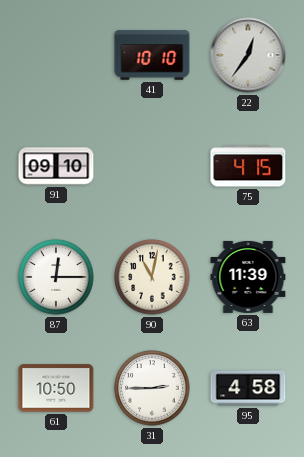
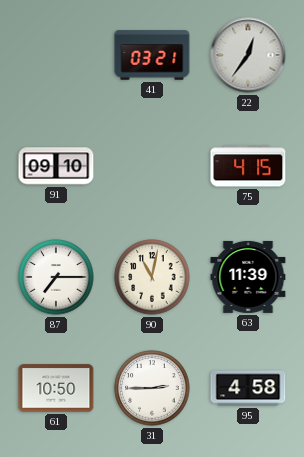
41: 10:10 -> 03:21
87: 12:15 -> 7:15
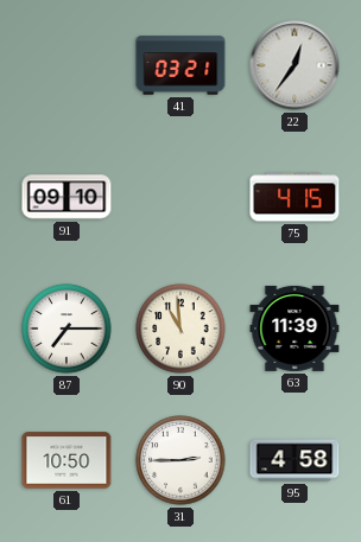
90: 11:02 -> 10:59
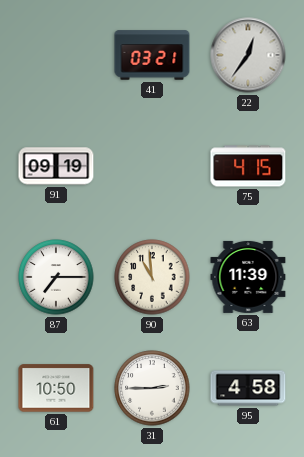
91: 09:10 -> 09:19
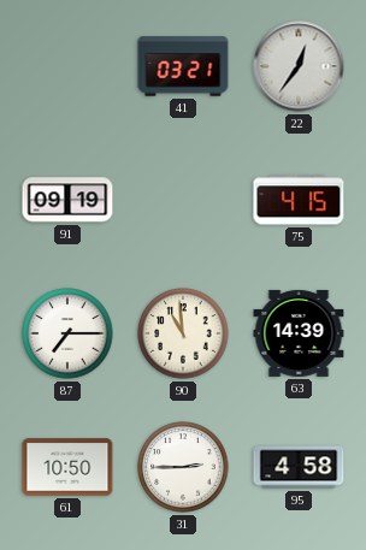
63: 11:39 -> 14:39
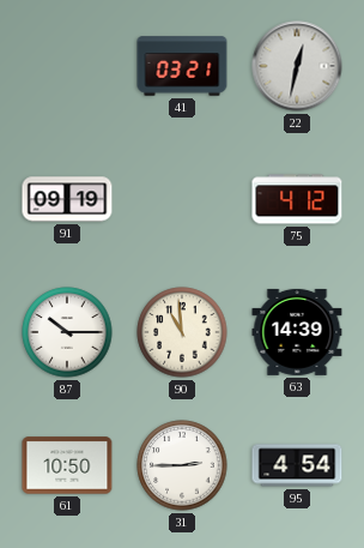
22: 12:36 -> 12:32
75: 4:15 -> 4:12
87: 7:15 -> 10:15
95: 4:58 -> 4:54
